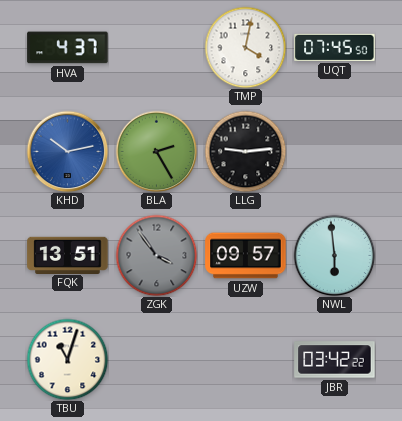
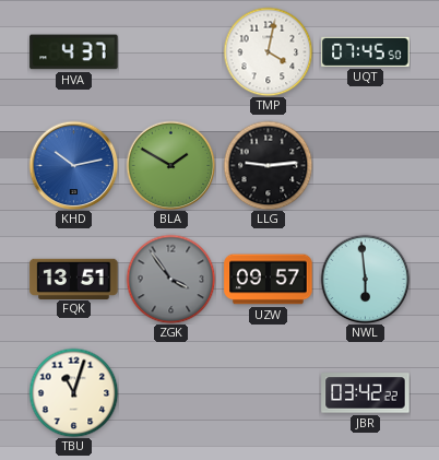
BLA: 2:25 -> 1:50
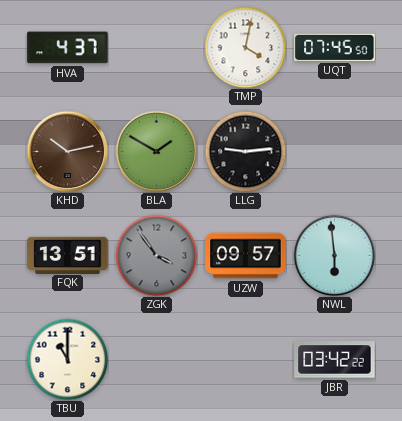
KHD dial: blue -> brown
TBU: 11:03 -> 11:00
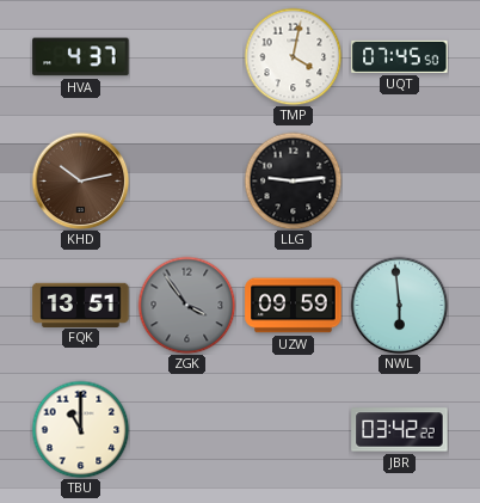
BLA: 1:50 -> none
UZW: 09:57 -> 09:59
